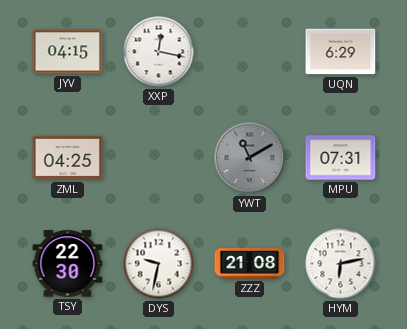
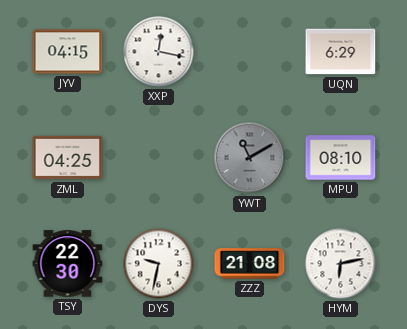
MPU: 07:31 -> 08:10
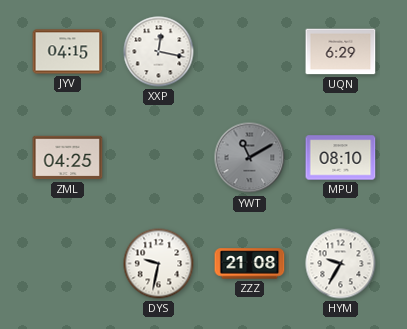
TSY: 22:30 -> none
HYM: 6:13 -> 9:35
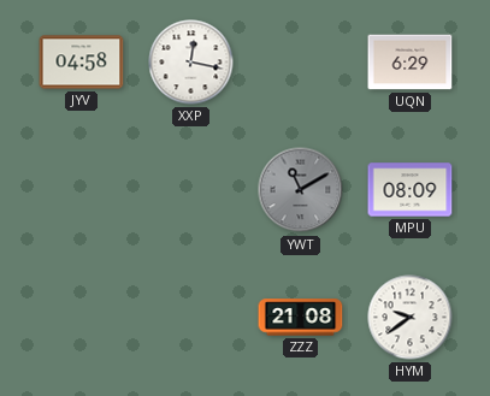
JYV: 04:15 -> 04:58
ZML: 04:25 -> none
MPU: 08:10 -> 08:09
DYS: 9:32 -> none
HYM: 9:35 -> 9:39
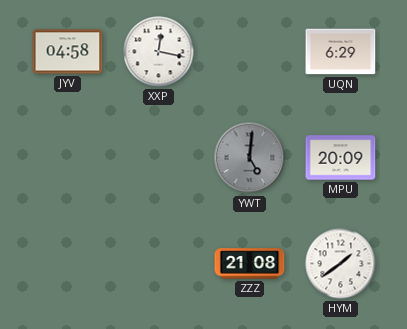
YWT: 11:10 -> 5:01
MPU: 08:09 -> 20:09
HYM: 9:39 -> 1:39
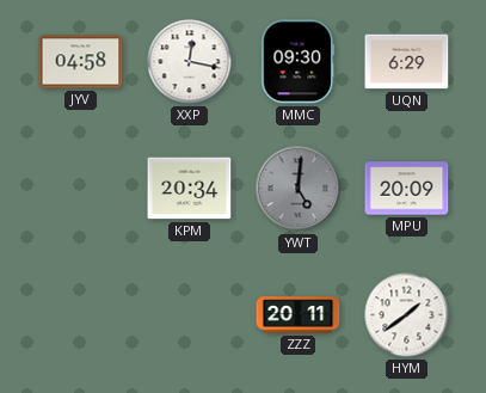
MMC: none -> 09:30
KPM: none -> 20:34
ZZZ: 21:08 -> 20:11
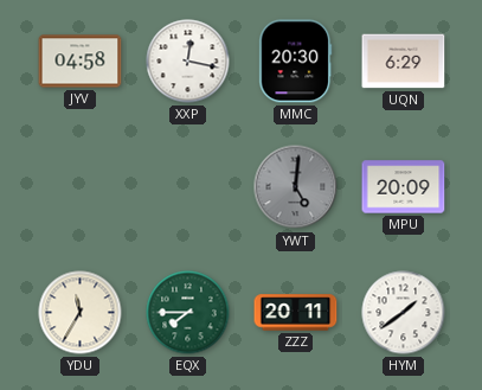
MMC: 09:30 -> 20:30
KPM: 20:34 -> none
YDU: none -> 11:35
EQX: none -> 7:45
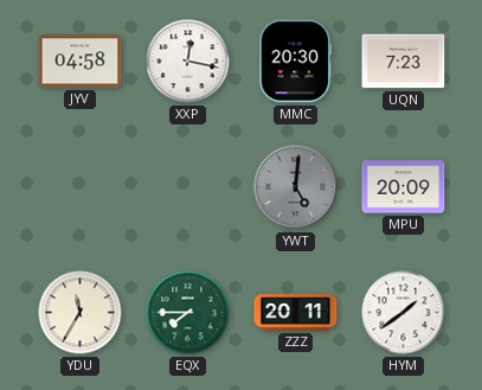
UQN: 6:29 -> 7:23
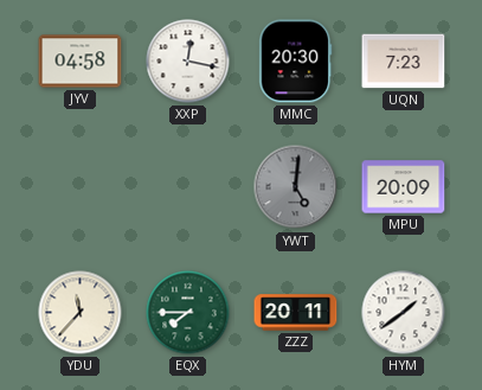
YDU: 11:35 -> 11:37
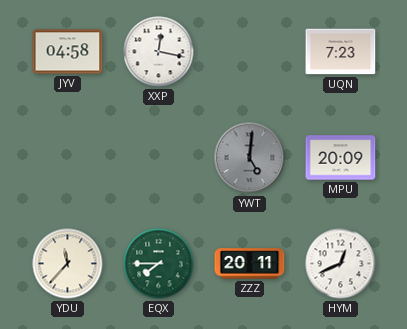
MMC: 20:30 -> none
HYM: 1:39 -> 12:41
